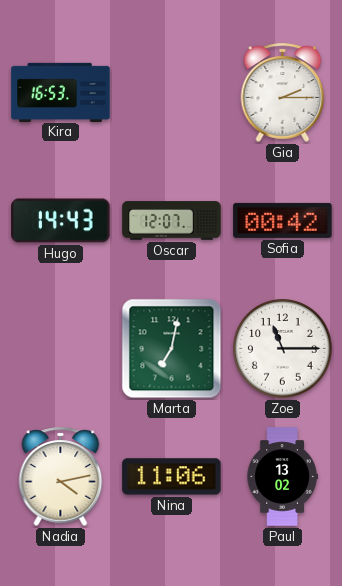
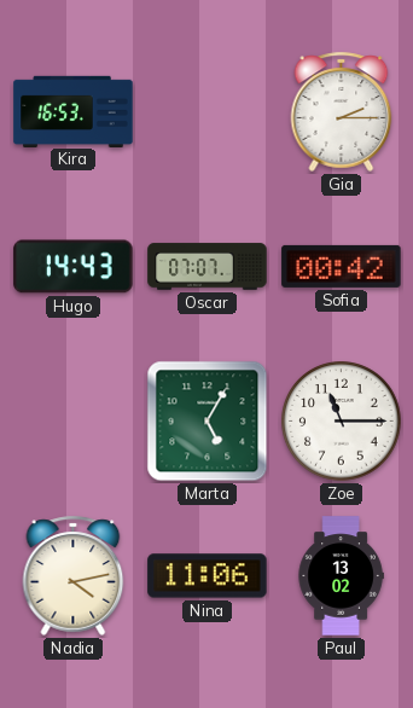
Oscar: 12:07 -> 07:07
Marta: 7:02 -> 5:05
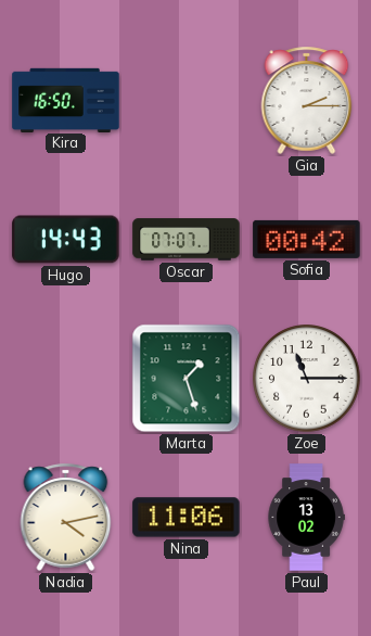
Kira: 16:53 -> 16:50
Marta: 5:05 -> 1:27
